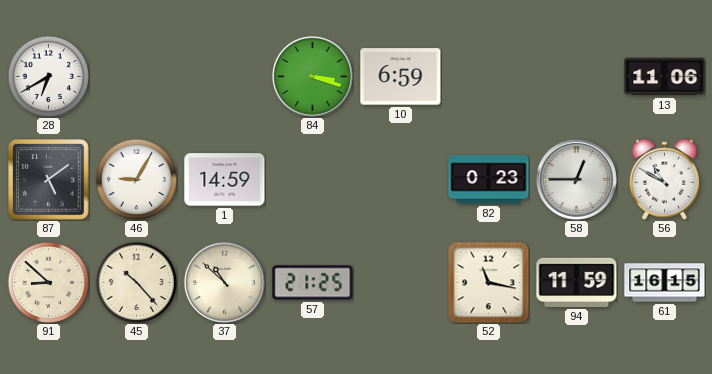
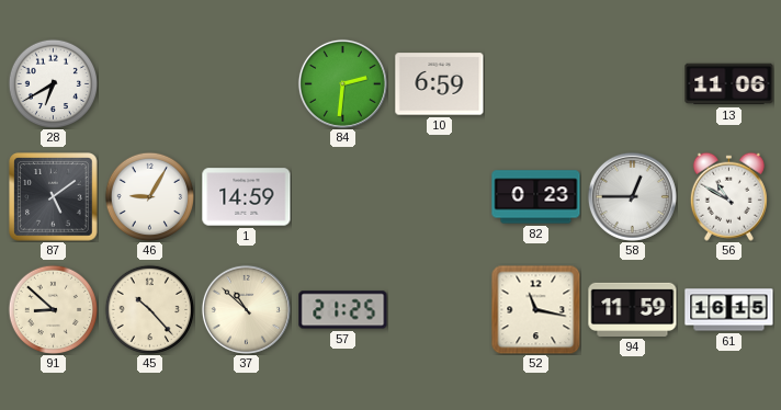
84: 3:18 -> 2:31
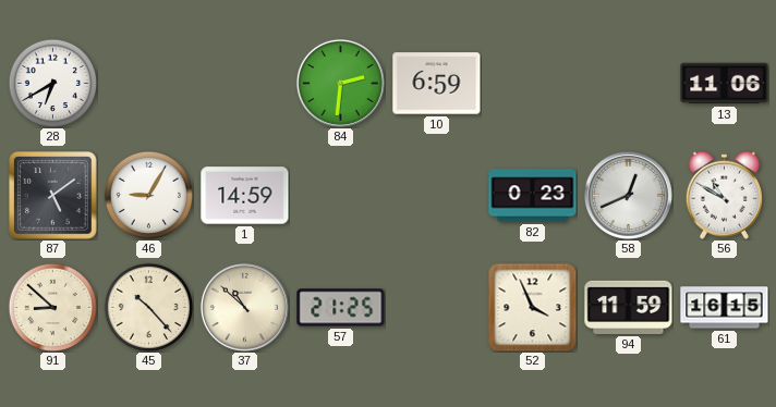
58: 12:45 -> 12:41
52: 11:17 -> 3:56
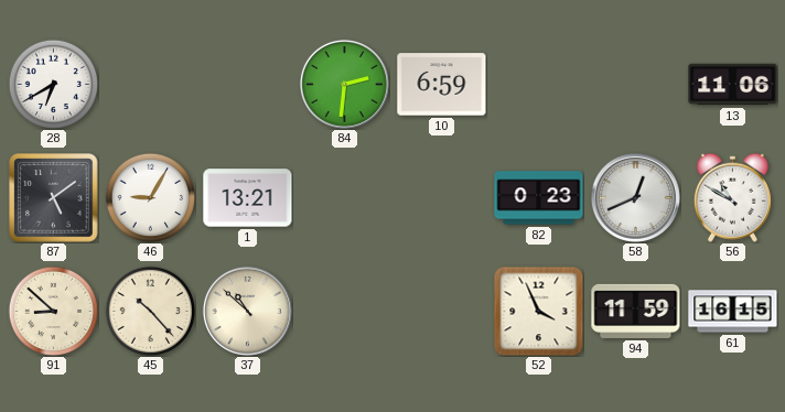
1: 14:59 -> 13:21
57: 21:25 -> none
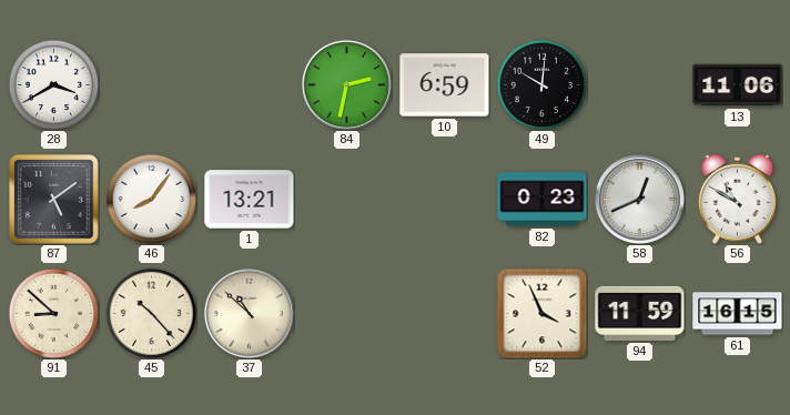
28: 6:40 -> 3:40
84: 2:31 -> 2:32
49: none -> 10:01
46: 9:05 -> 8:06
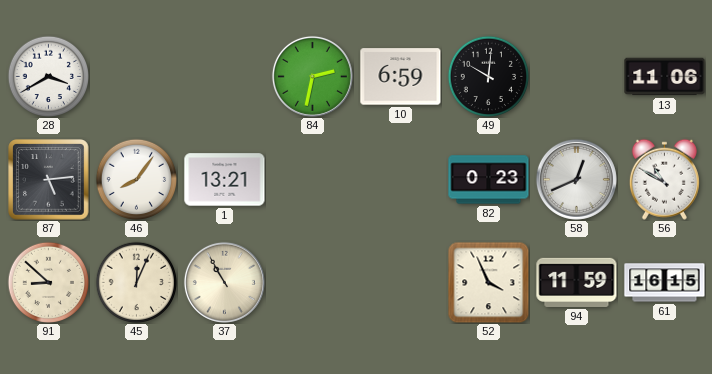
87: 5:09 -> 5:14
45: 10:23 -> 12:04
37: 10:52 -> 10:55
